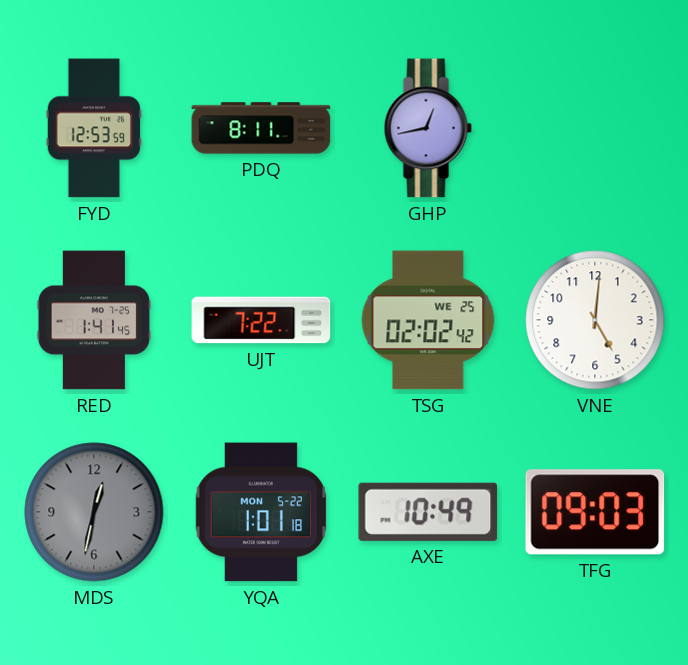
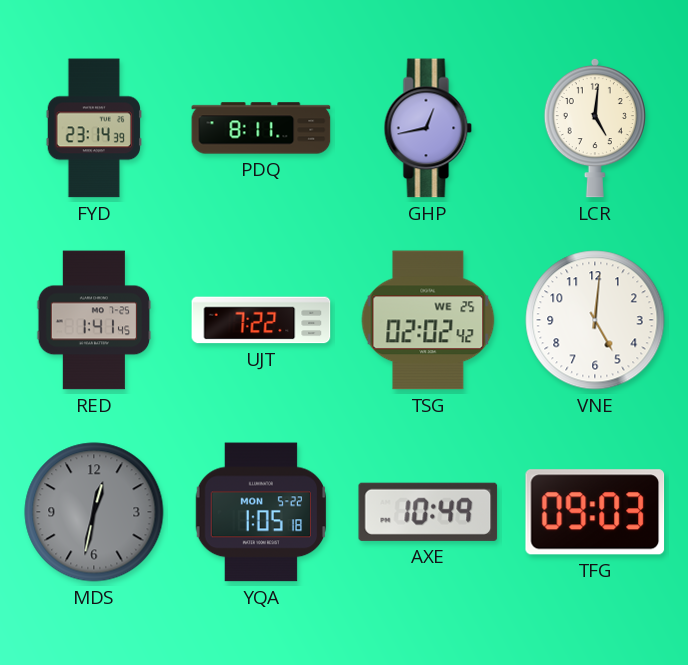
FYD: 12:53 -> 23:14
LCR: none -> 5:01
YQA: 1:01 -> 1:05
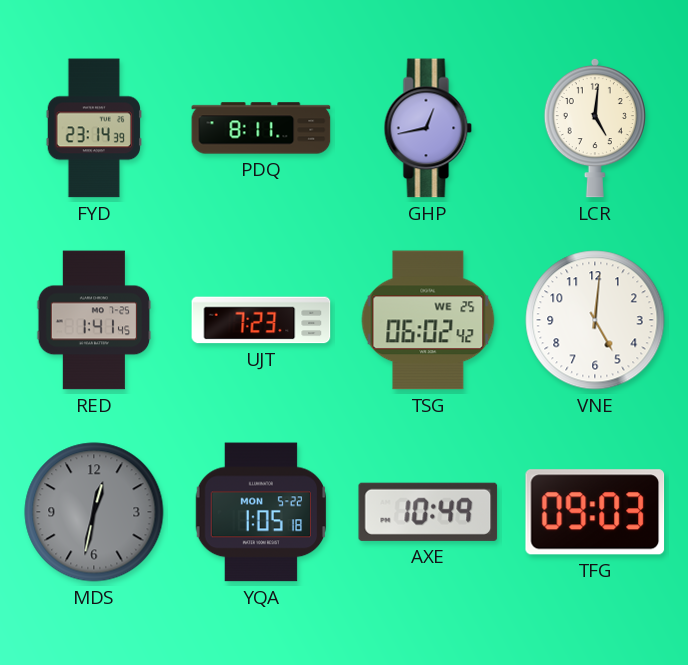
UJT: 7:22 -> 7:23
TSG: 02:02 -> 06:02
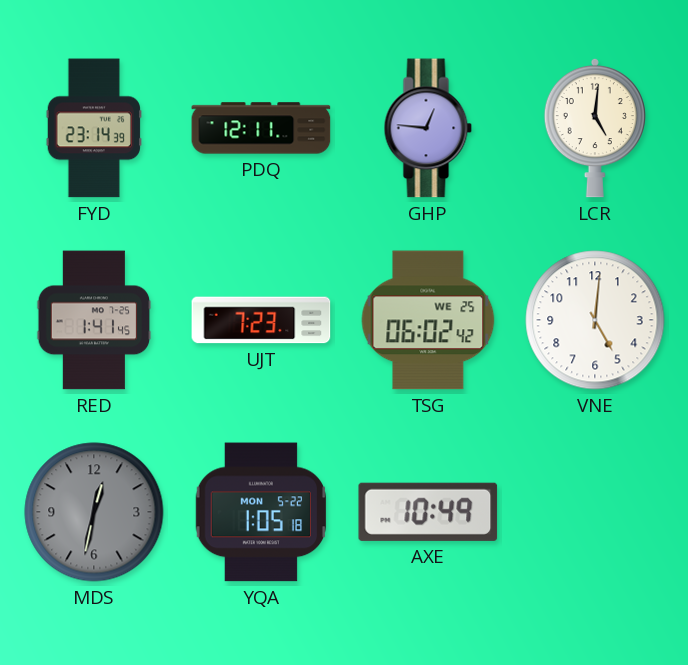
PDQ: 8:11 -> 12:11
GHP: 12:43 -> 12:46
TFG: 09:03 -> none
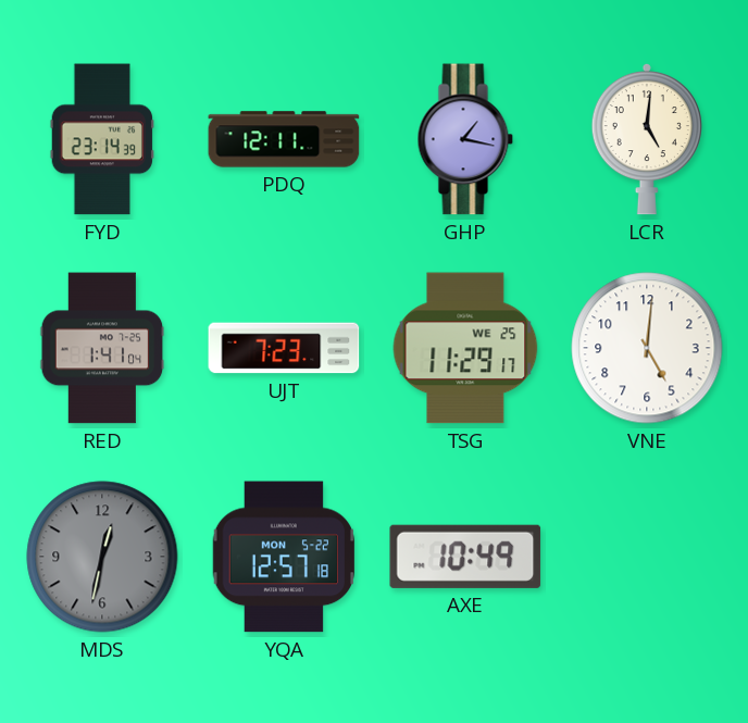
GHP: 12:46 -> 1:17
RED: 1:41:45 -> 1:41:04
TSG: 06:02 -> 11:29
YQA: 1:05 -> 12:57
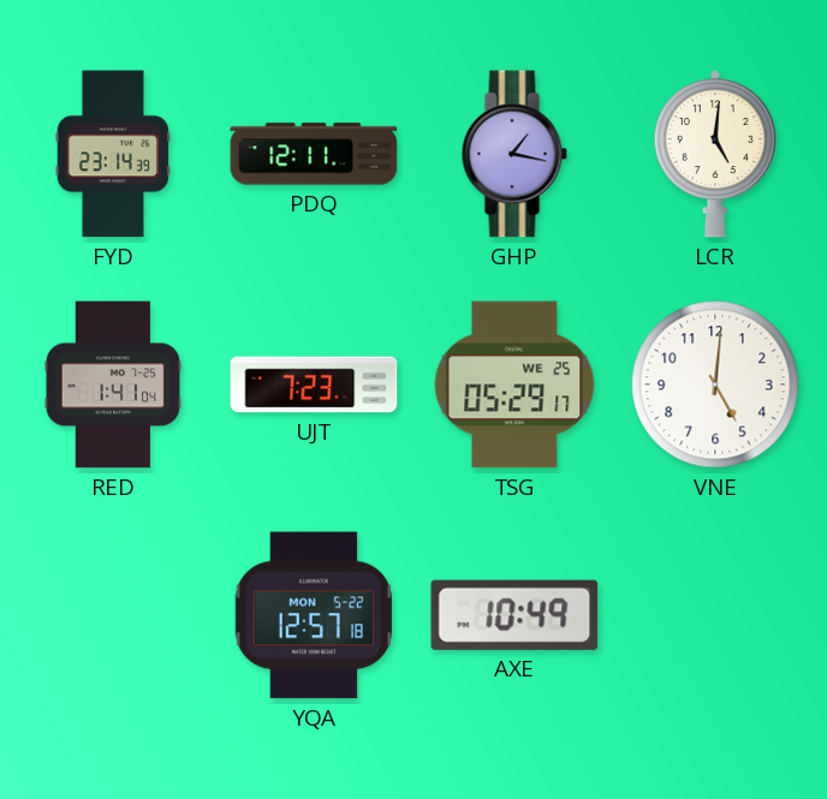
TSG: 11:29 -> 05:29
MDS: 12:32 -> none
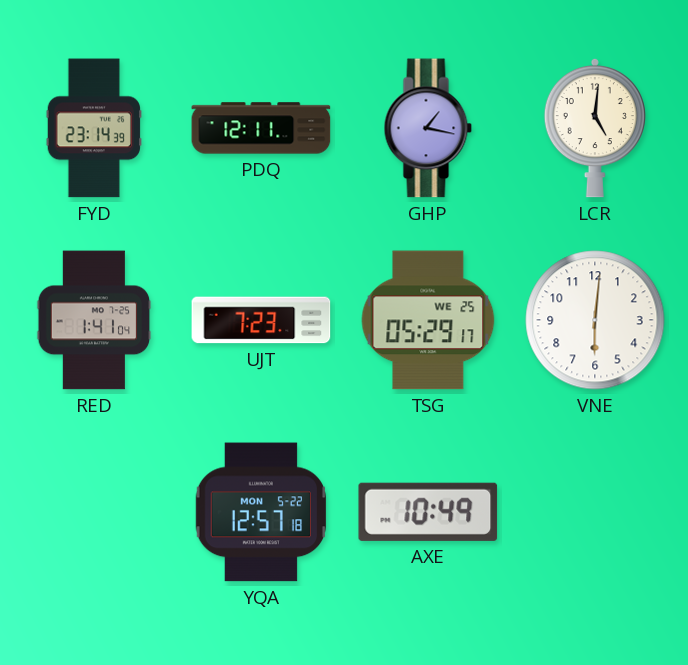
VNE: 5:01 -> 6:01
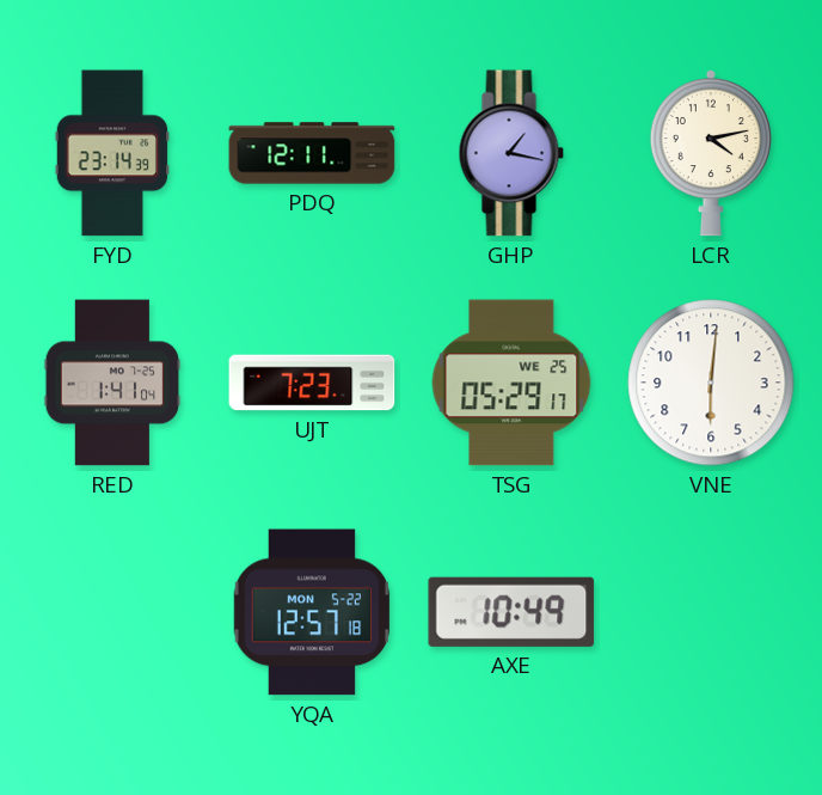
LCR: 5:01 -> 4:13
